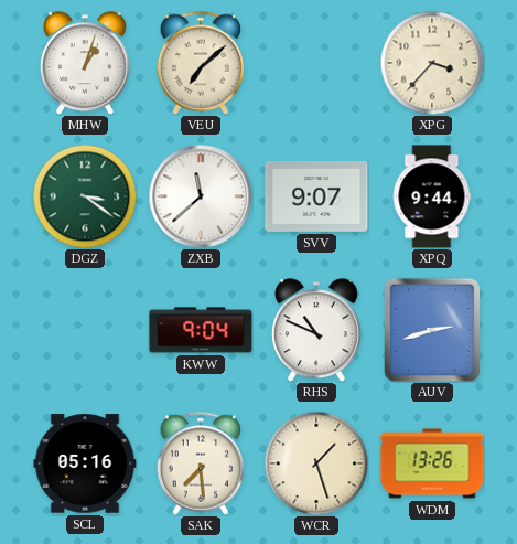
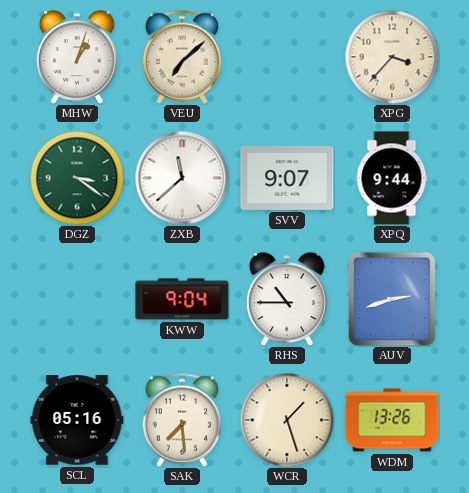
RHS: 10:49 -> 10:45
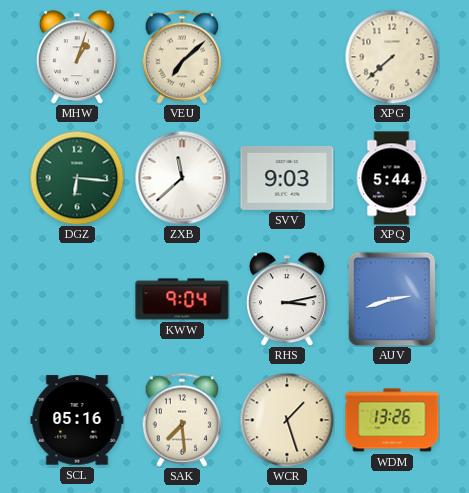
XPG: 3:37 -> 7:38
DGZ: 3:21 -> 6:16
SVV: 9:07 -> 9:03
XPQ: 9:44 -> 5:44
RHS: 10:45 -> 3:13
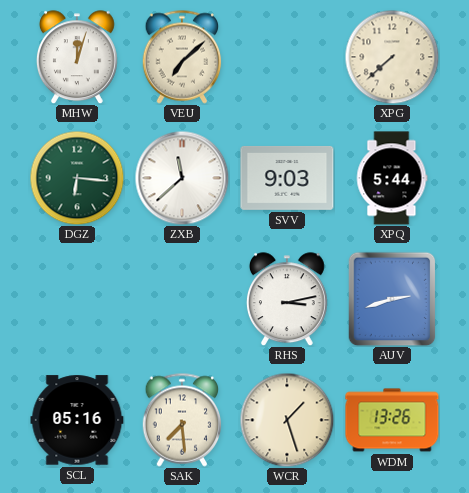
MHW: 1:03 -> 12:03
KWW: 9:04 -> none
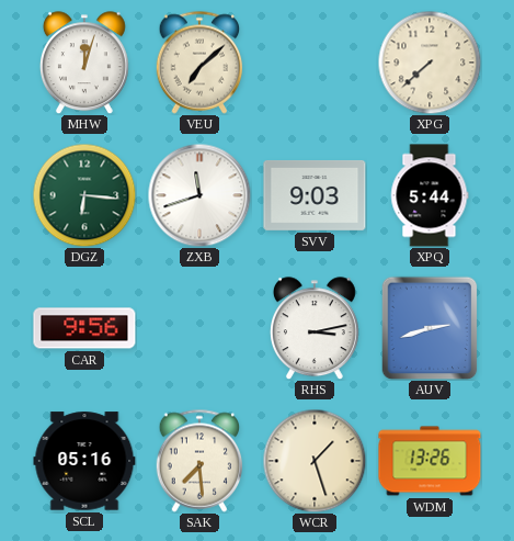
ZXB: 11:38 -> 11:42
CAR: none -> 9:56
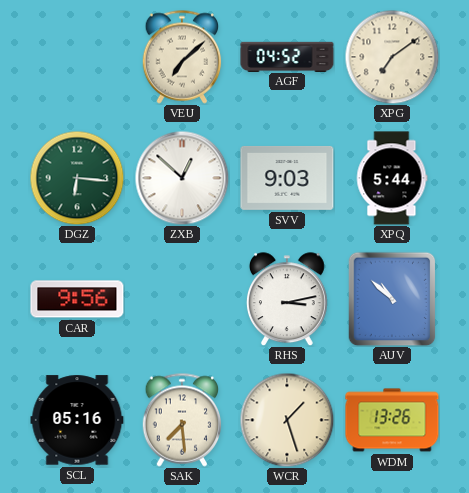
MHW: 12:03 -> none
AGF: none -> 04:52
XPG: 7:38 -> 7:09
ZXB: 11:42 -> 12:52
AUV: 2:42 -> 10:52
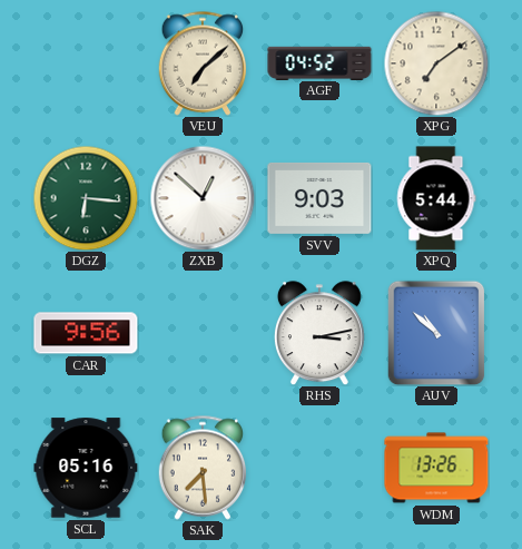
WCR: 1:27 -> none
